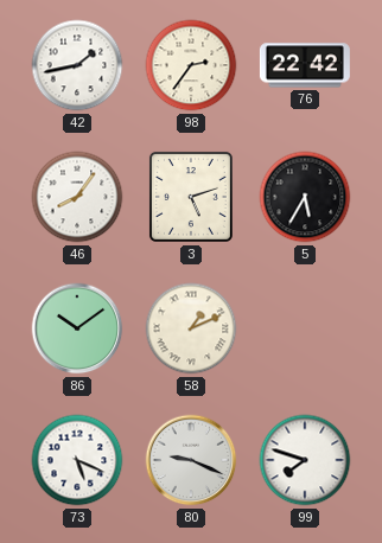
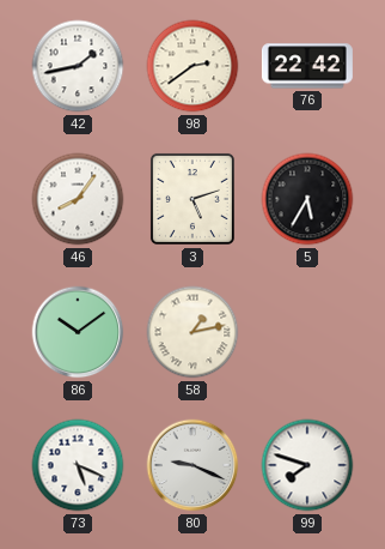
98: 2:36 -> 2:39
58: 1:11 -> 1:13
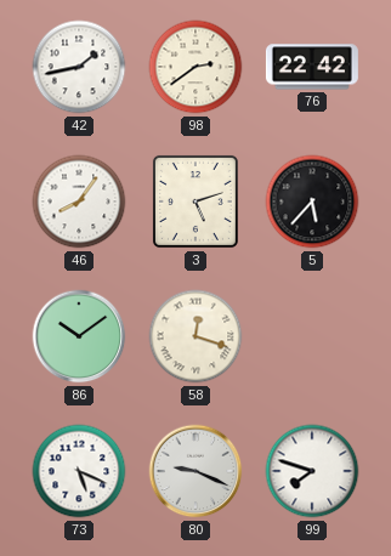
5: 5:35 -> 5:37
58: 1:13 -> 12:18
